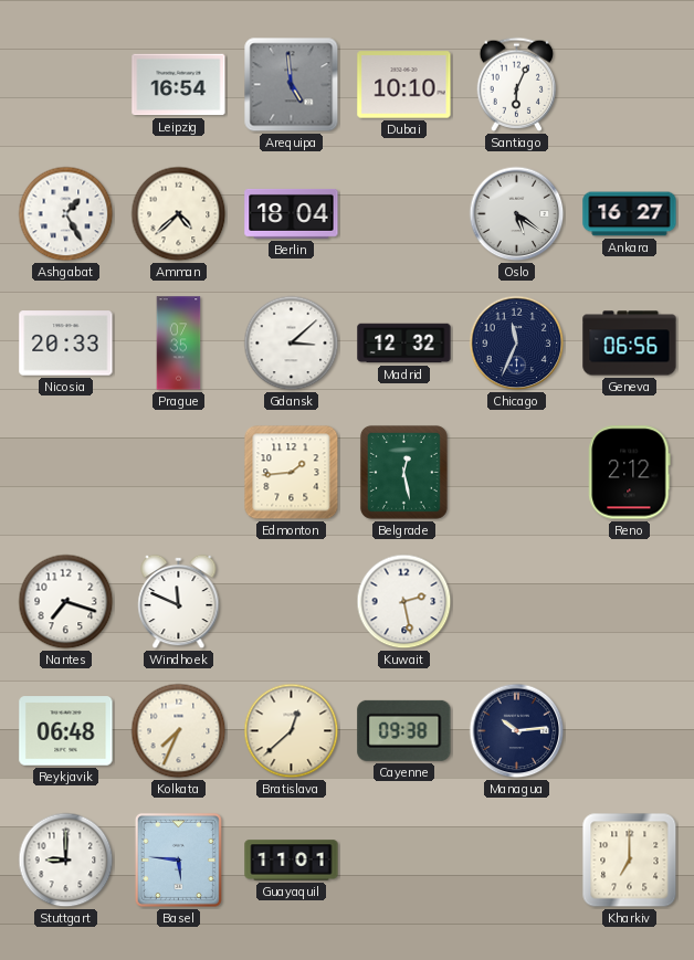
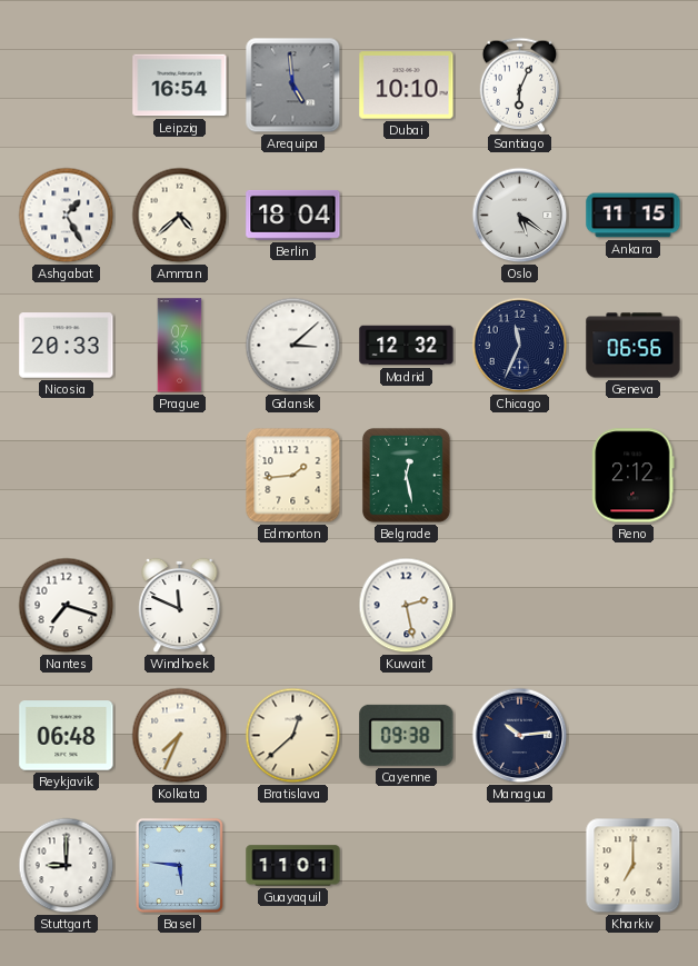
Ankara: 16:27 -> 11:15
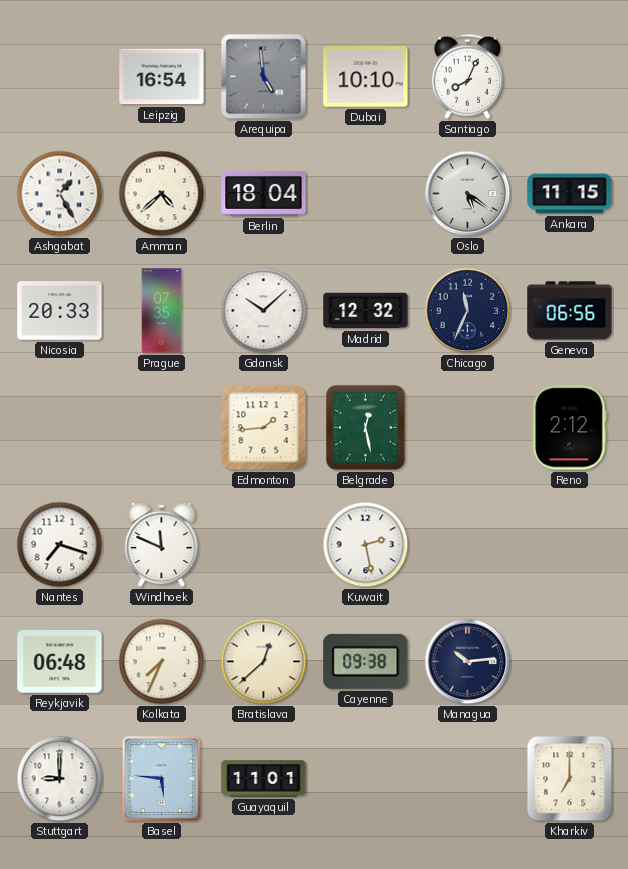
Santiago: 6:04 -> 8:04
Gdansk: 3:08 -> 10:08
